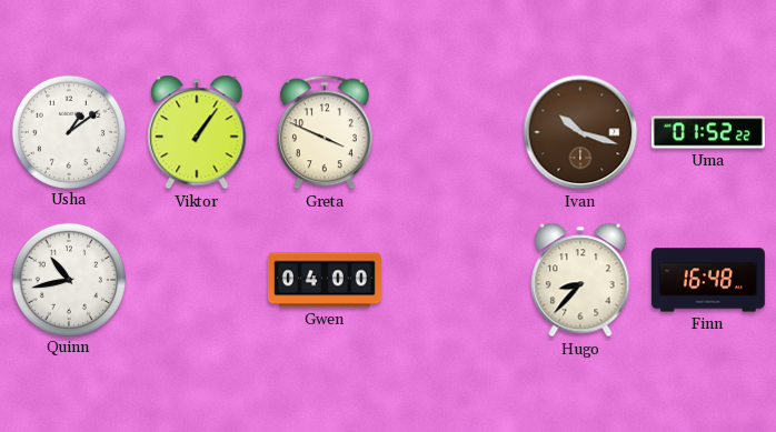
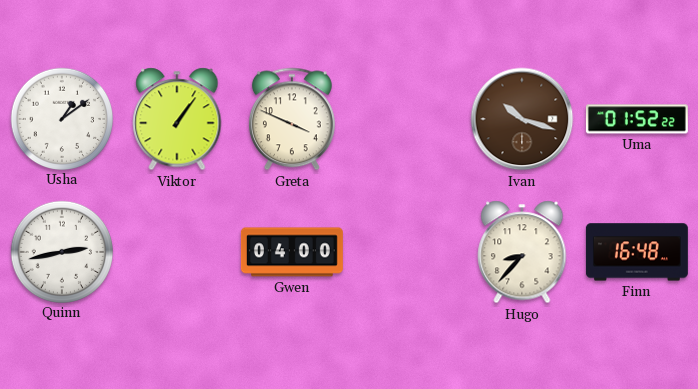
Quinn: 10:43 -> 2:43
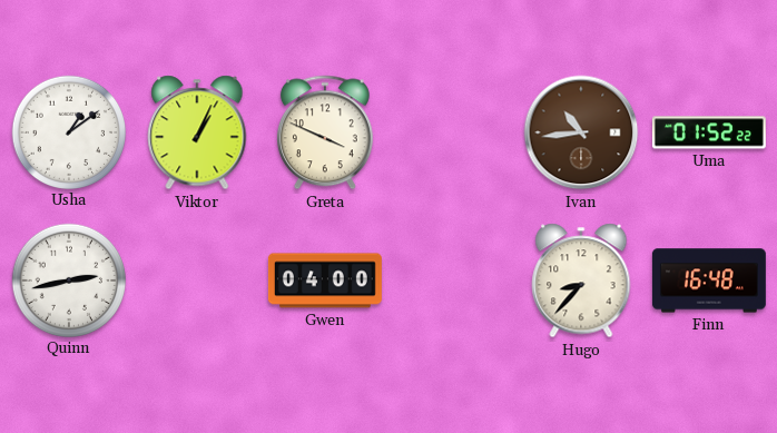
Viktor: 1:06 -> 1:04
Ivan: 10:18 -> 10:44
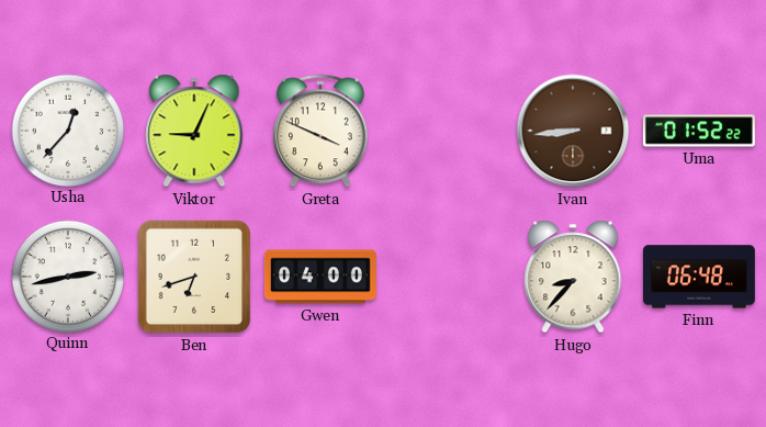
Usha: 1:09 -> 12:37
Viktor: 1:04 -> 9:04
Ivan: 10:44 -> 8:44
Ben: none -> 6:42
Finn: 16:48 -> 06:48
